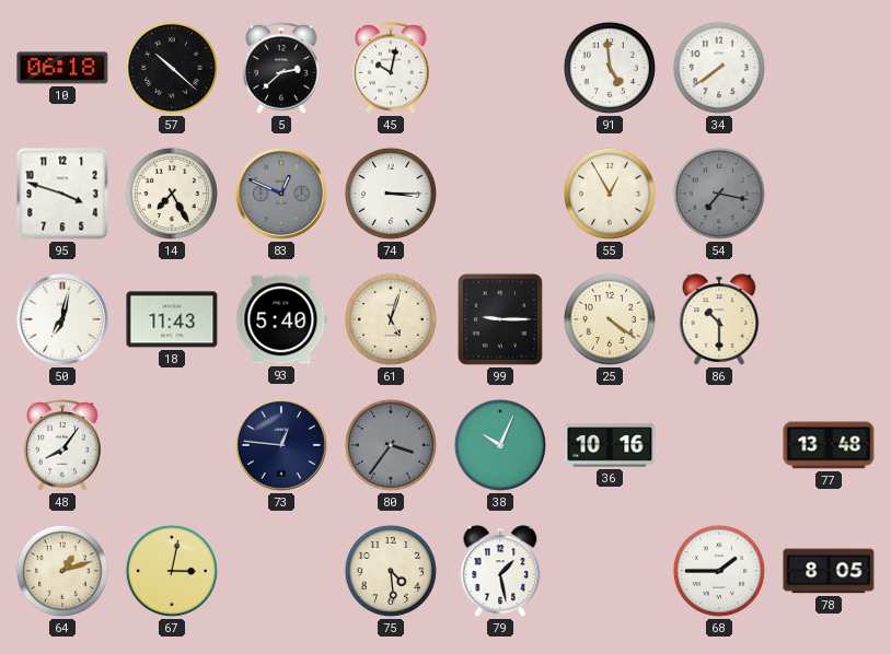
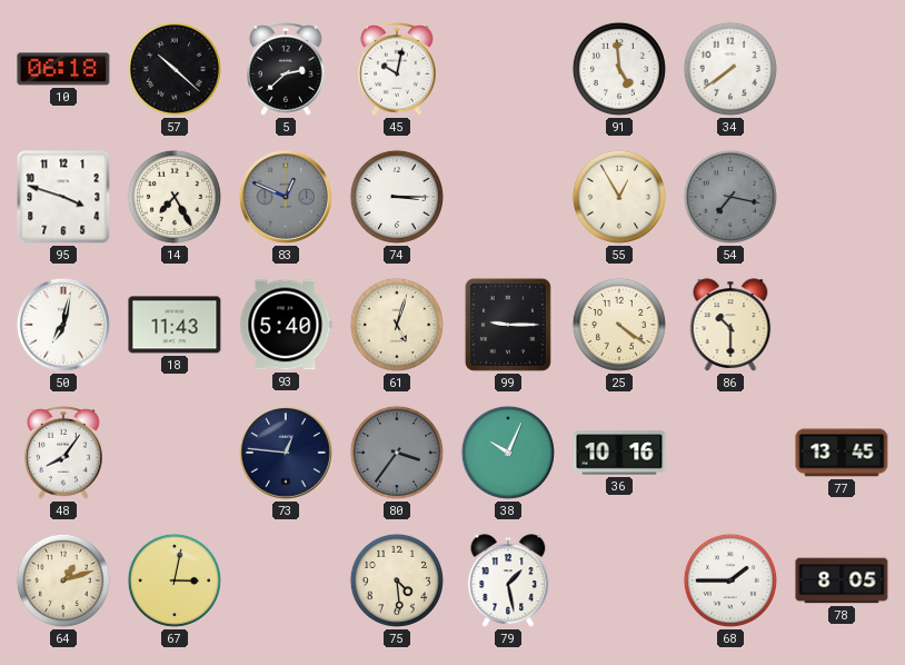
77: 13:48 -> 13:45
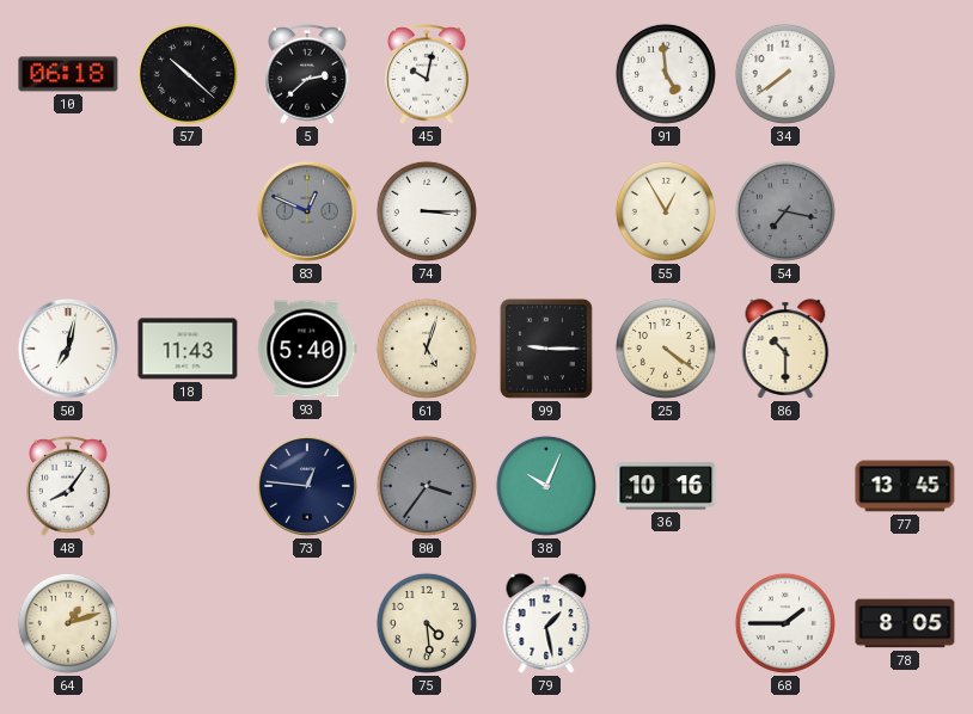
95: 3:48 -> none
14: 7:25 -> none
67: 3:02 -> none
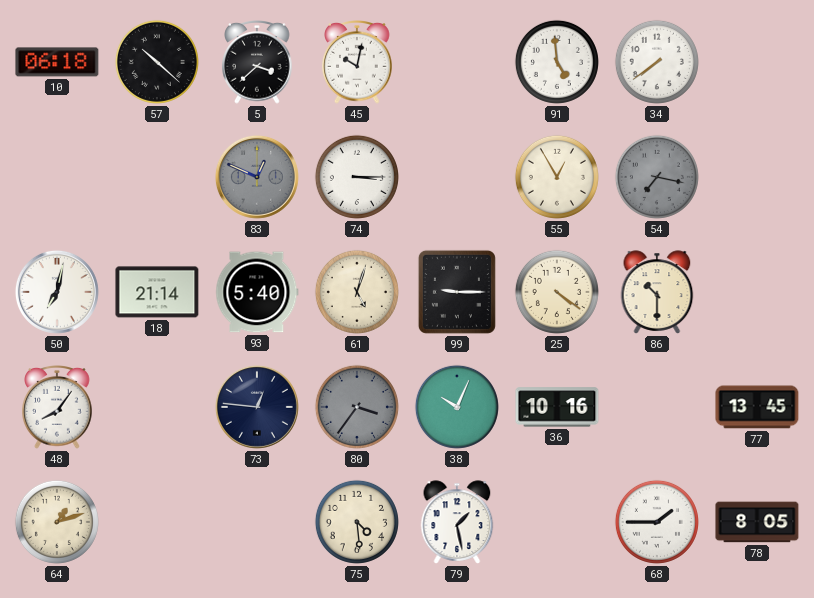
5: 2:38 -> 3:38
18: 11:43 -> 21:14
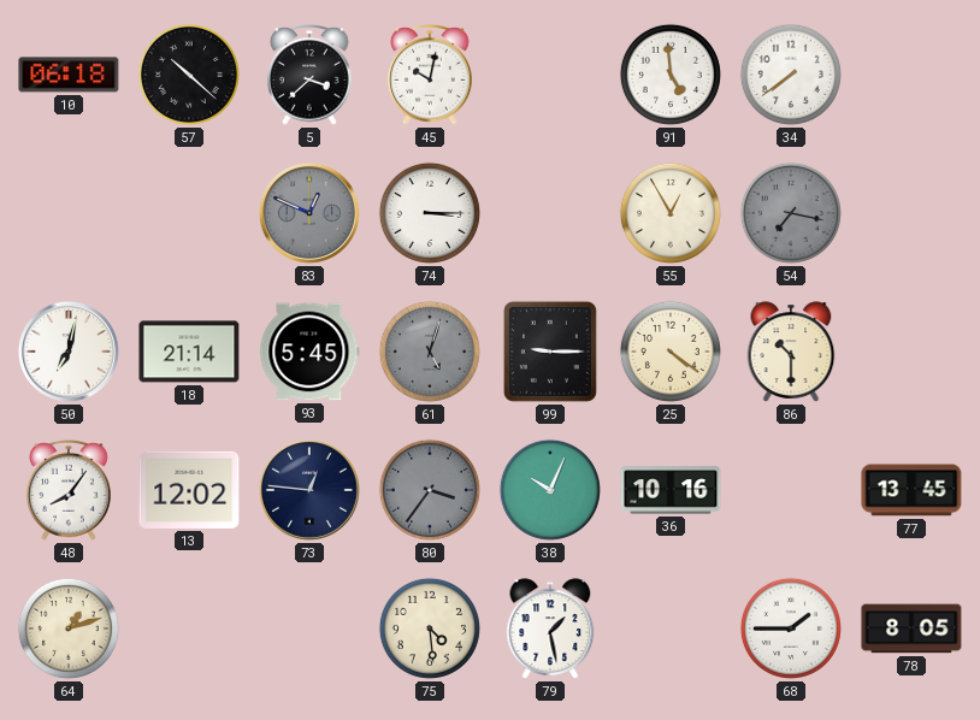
93: 5:40 -> 5:45
61 dial: cream -> grey
13: none -> 12:02
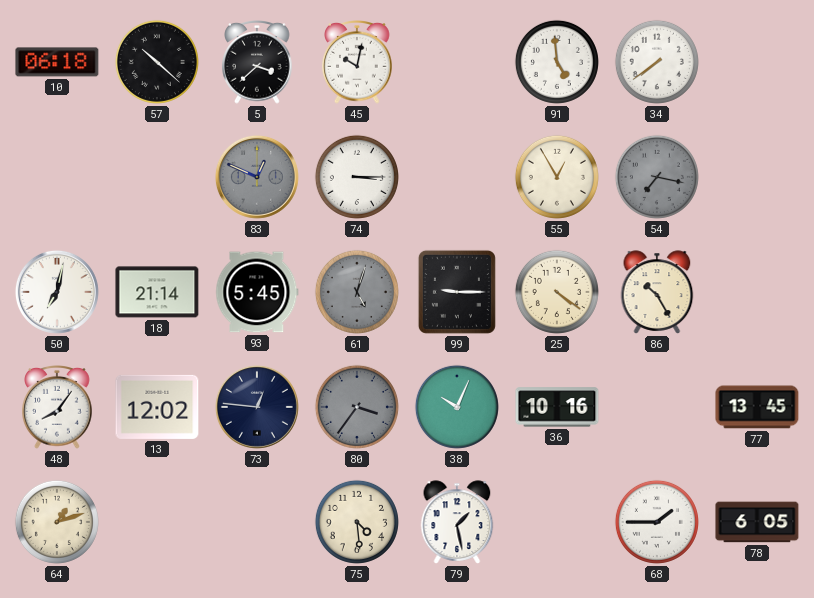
86: 10:30 -> 10:25
78: 8:05 -> 6:05
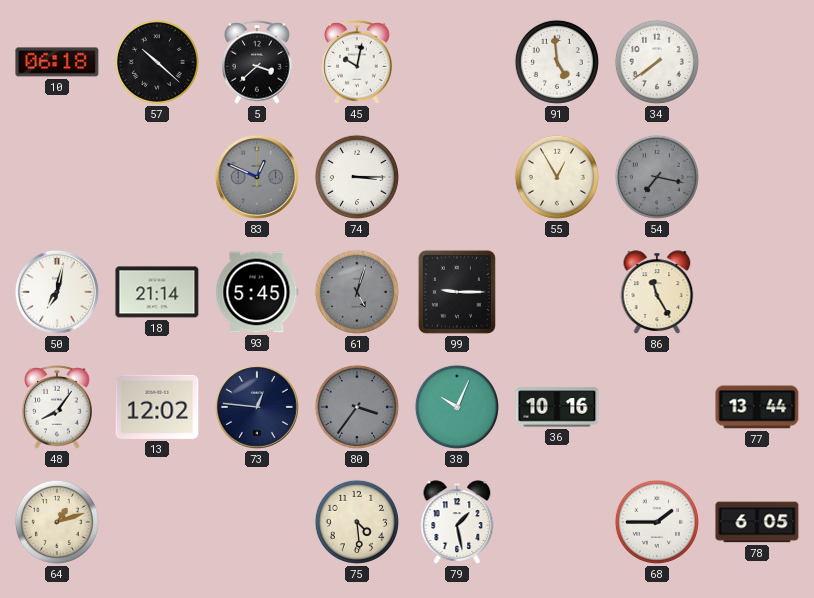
25: 4:21 -> none
86: 10:25 -> 11:25
77: 13:45 -> 13:44
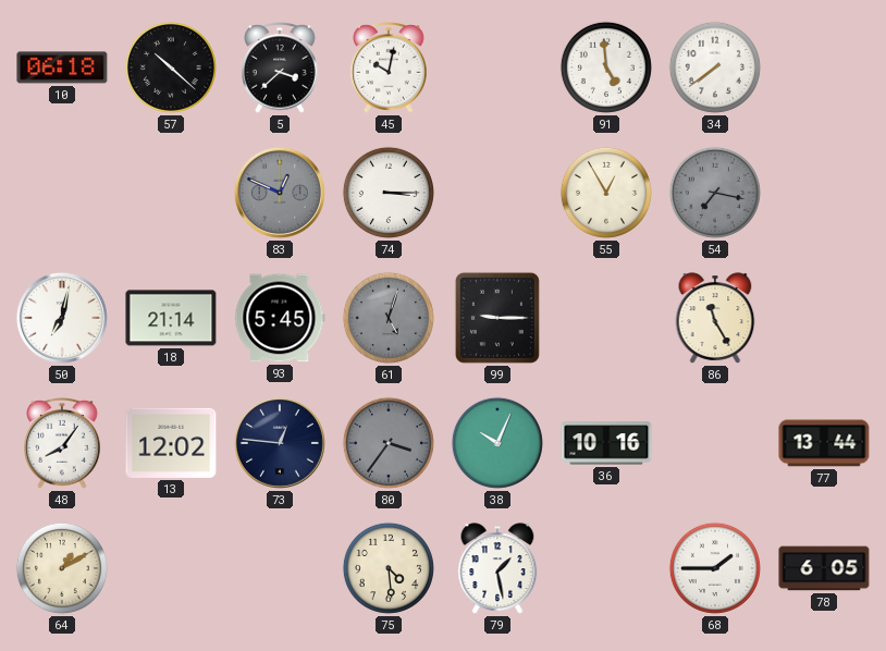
64: 1:12 -> 1:10
